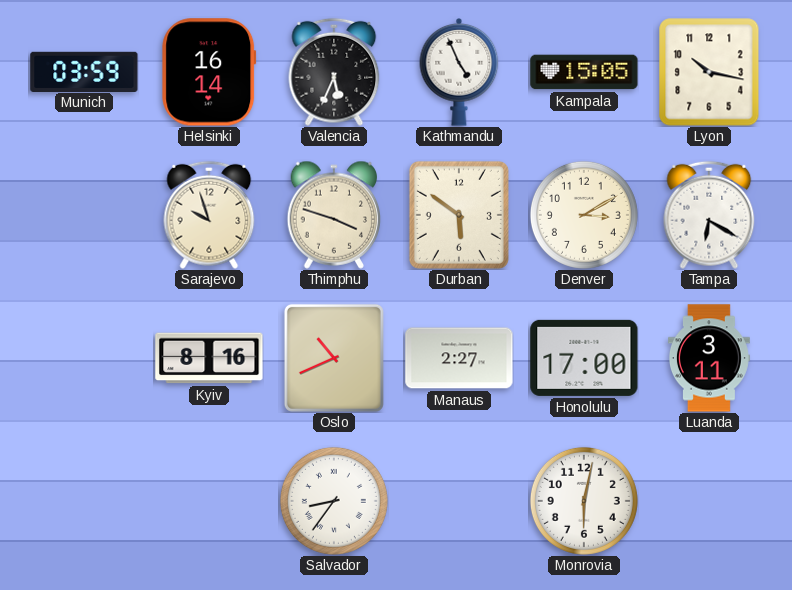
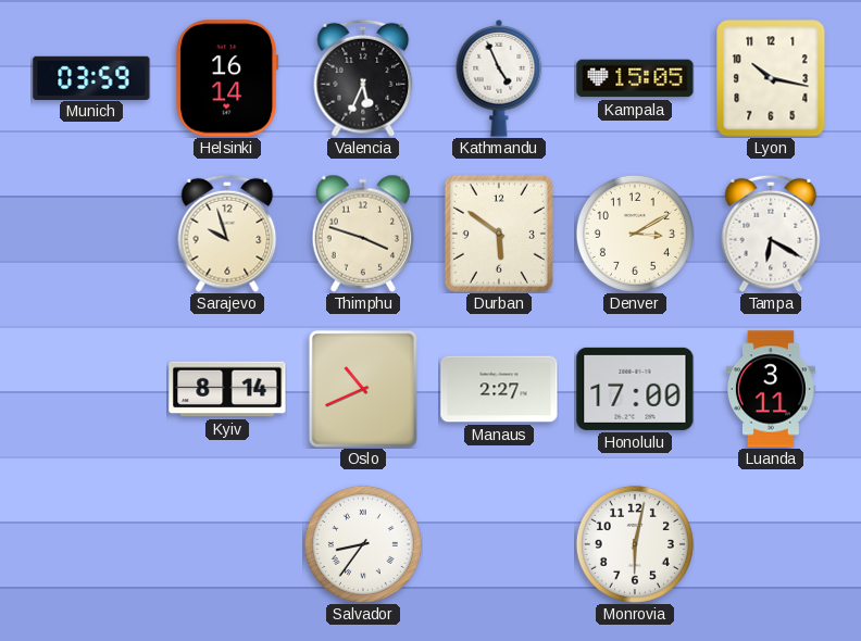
Kyiv: 8:16 -> 8:14
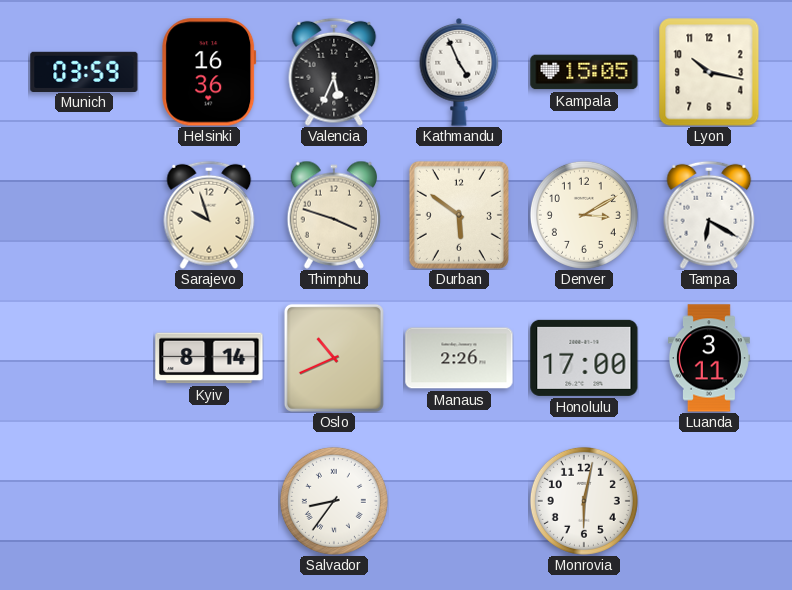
Helsinki: 16:14 -> 16:36
Manaus: 2:27 -> 2:26
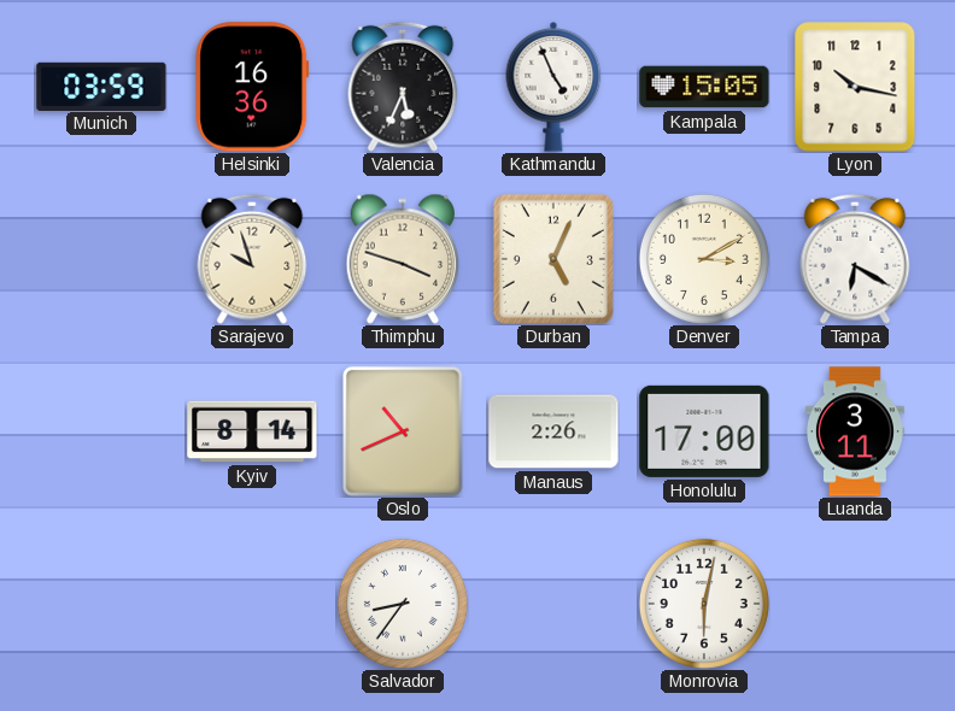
Durban: 5:51 -> 5:04
